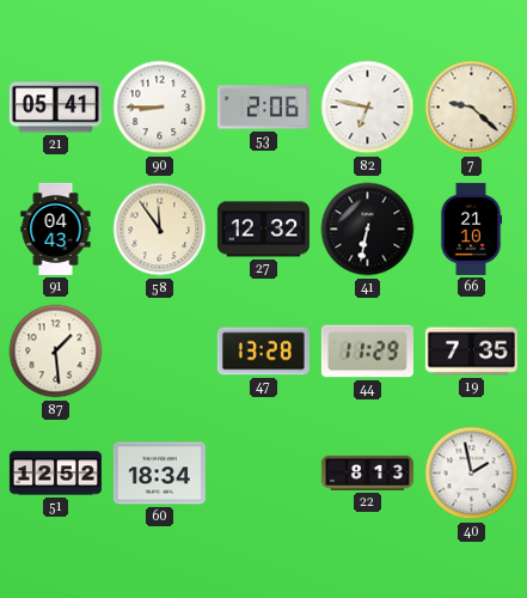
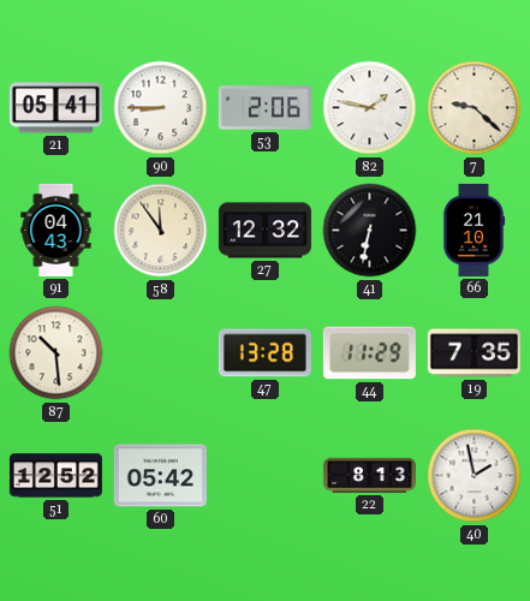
82: 6:47 -> 1:47
87: 1:29 -> 10:29
60: 18:34 -> 05:42
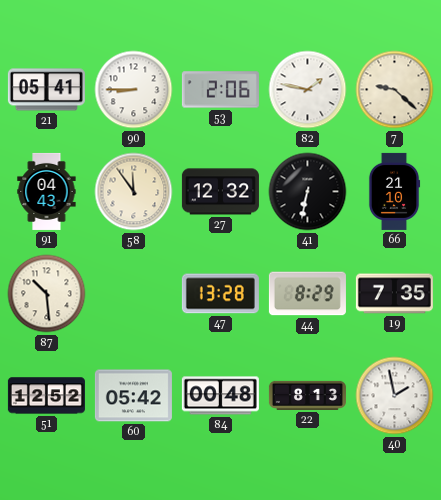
44: 11:29 -> 8:29
84: none -> 00:48
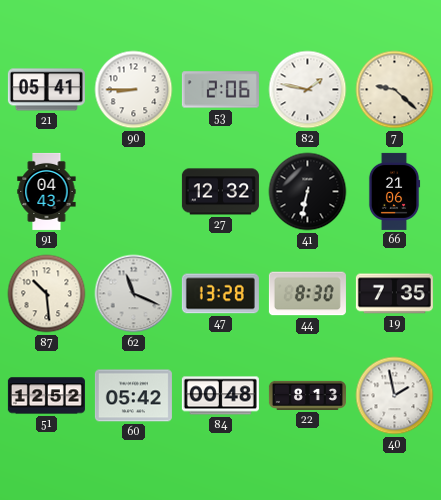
58: 11:54 -> none
66: 21:10 -> 21:06
62: none -> 11:19
44: 8:29 -> 8:30
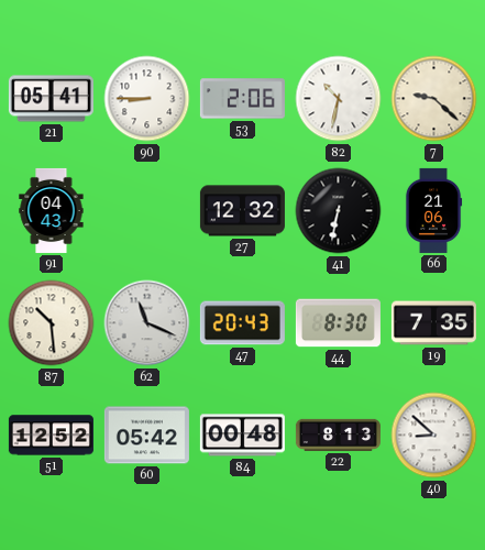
82: 1:47 -> 10:32
47: 13:28 -> 20:43
40: 1:58 -> 8:52
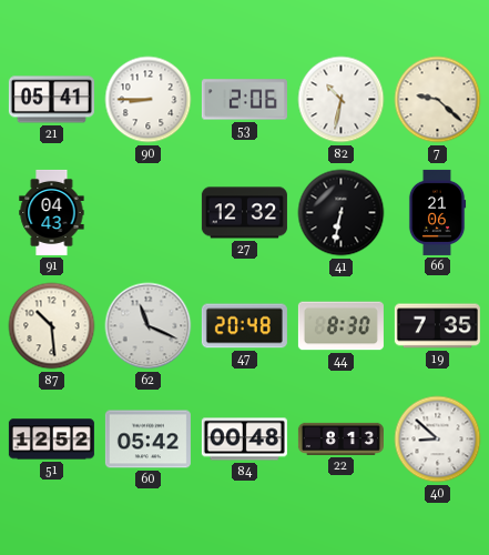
47: 20:43 -> 20:48
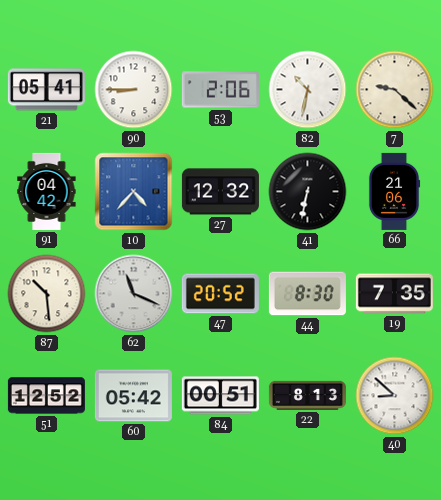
91: 04:43 -> 04:42
10: none -> 4:37
47: 20:48 -> 20:52
84: 00:48 -> 00:51
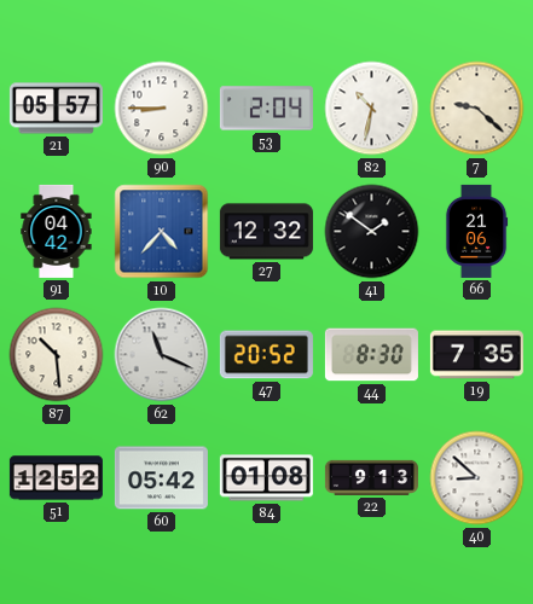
21: 05:41 -> 05:57
53: 2:06 -> 2:04
41: 6:32 -> 1:51
84: 00:51 -> 01:08
22: 8:13 -> 9:13
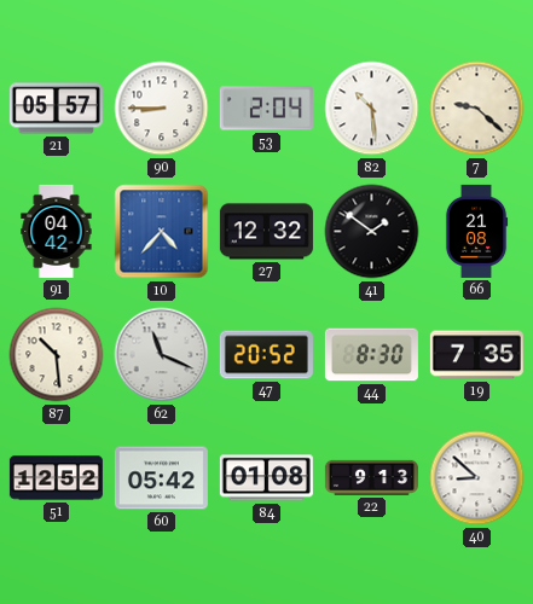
82: 10:32 -> 10:29
66: 21:06 -> 21:08
